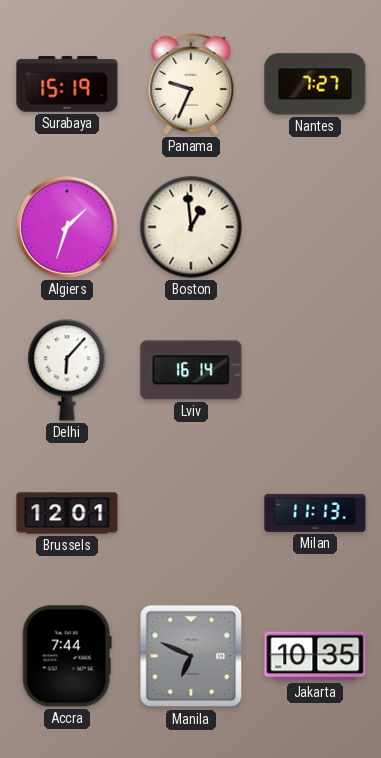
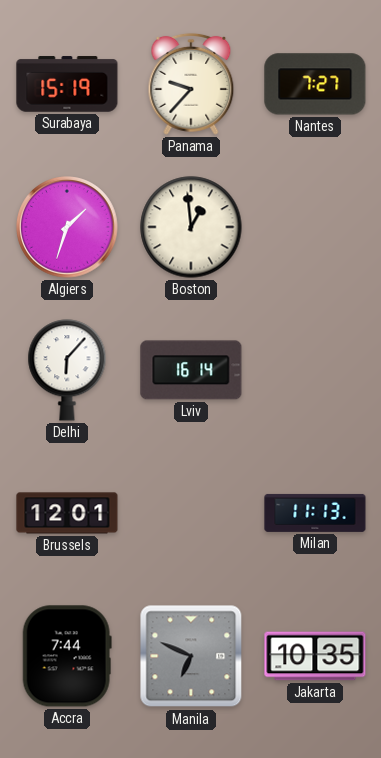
Panama: 9:34 -> 9:37
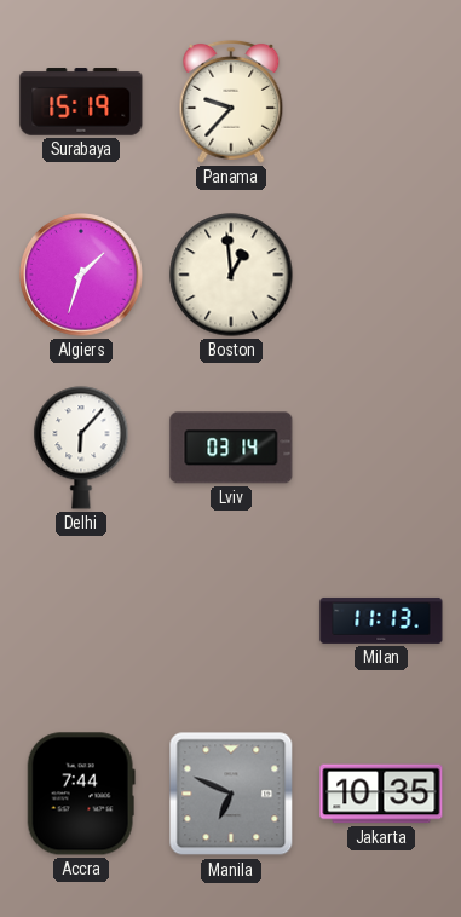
Nantes: 7:27 -> none
Lviv: 16:14 -> 03:14
Brussels: 12:01 -> none
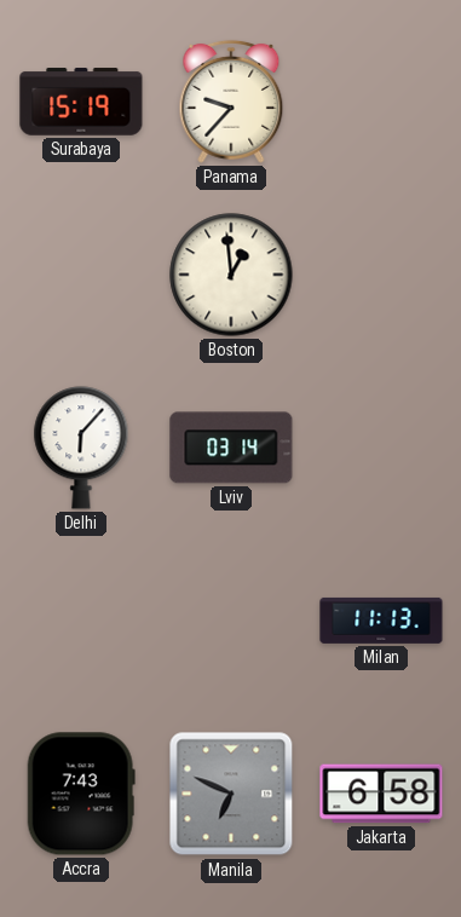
Algiers: 1:33 -> none
Accra: 7:44 -> 7:43
Jakarta: 10:35 -> 6:58
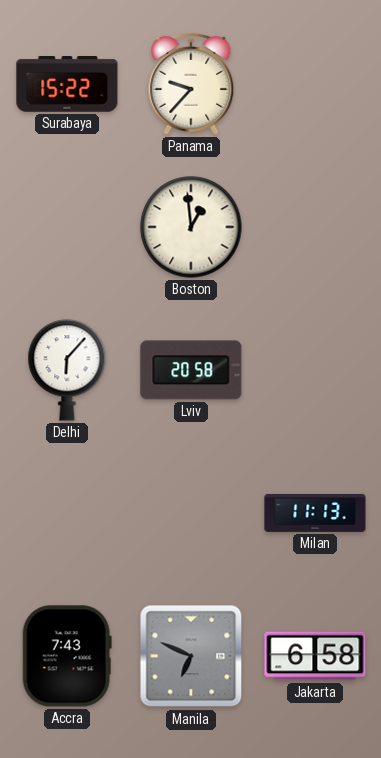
Surabaya: 15:19 -> 15:22
Lviv: 03:14 -> 20:58
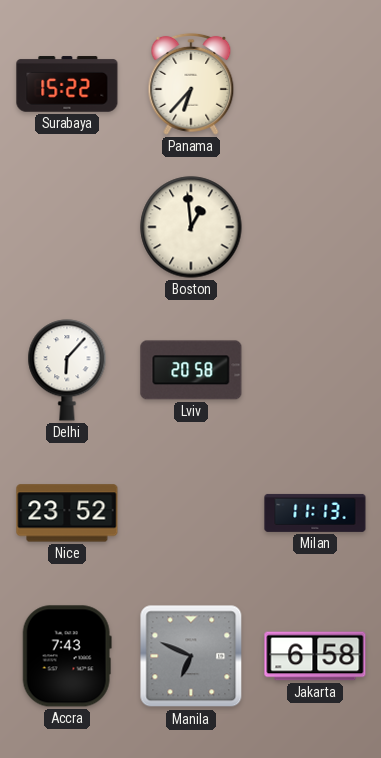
Panama: 9:37 -> 6:37
Nice: none -> 23:52
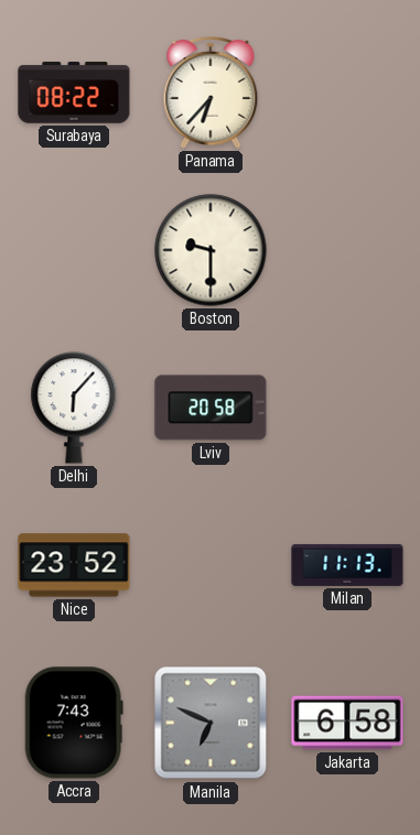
Surabaya: 15:22 -> 08:22
Boston: 12:59 -> 9:30
